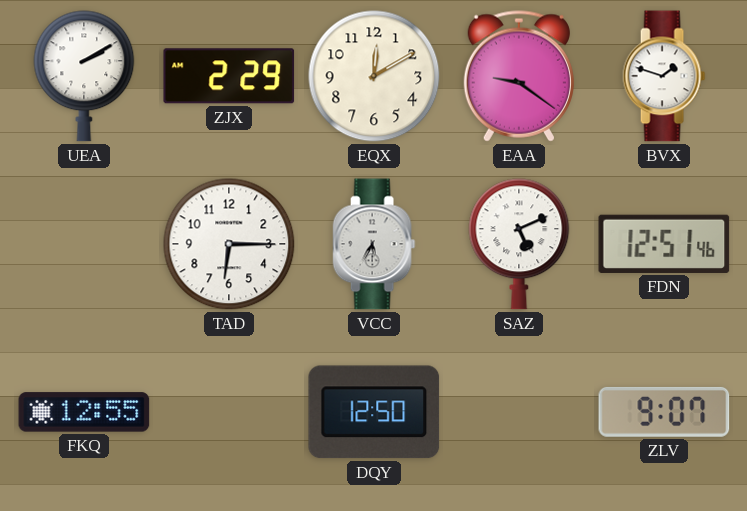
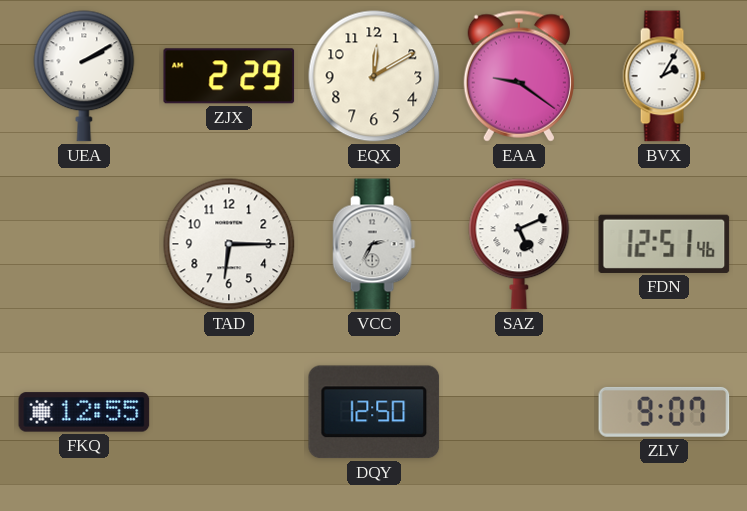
BVX: 1:48 -> 2:05
VCC: 5:35 -> 2:35
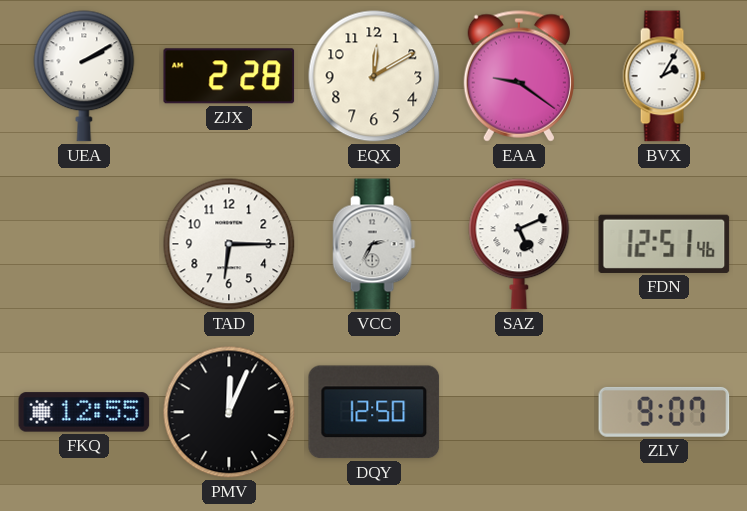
ZJX: 2:29 -> 2:28
PMV: none -> 12:04
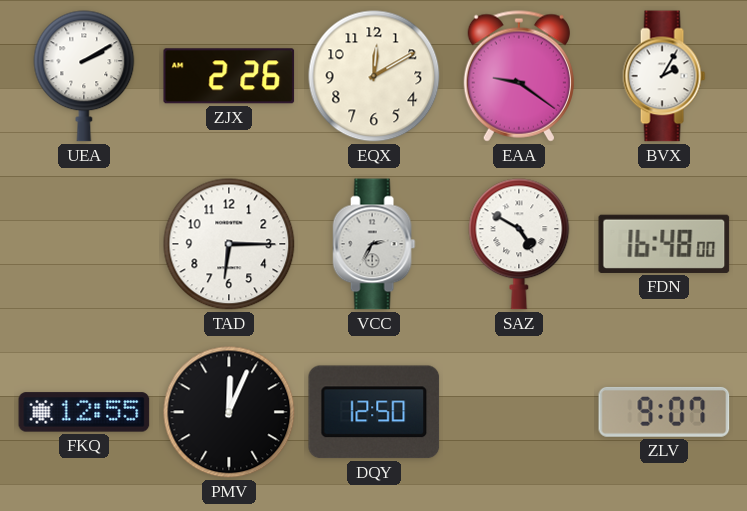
ZJX: 2:28 -> 2:26
SAZ: 5:11 -> 4:50
FDN: 12:51 -> 16:48
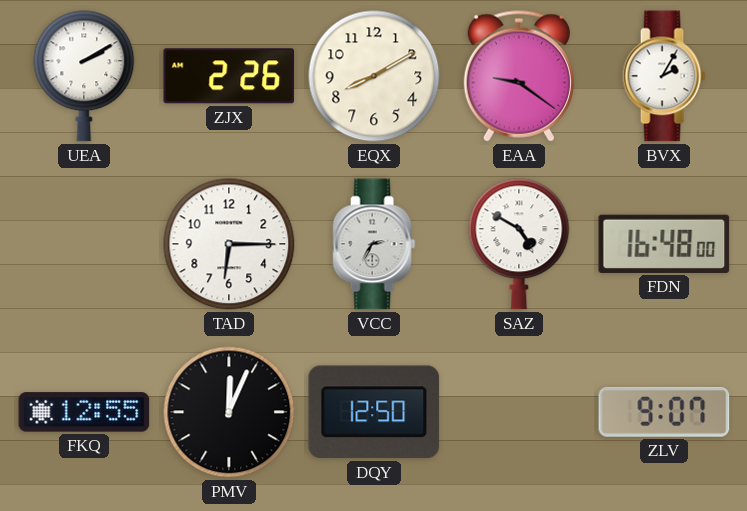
EQX: 12:10 -> 8:10
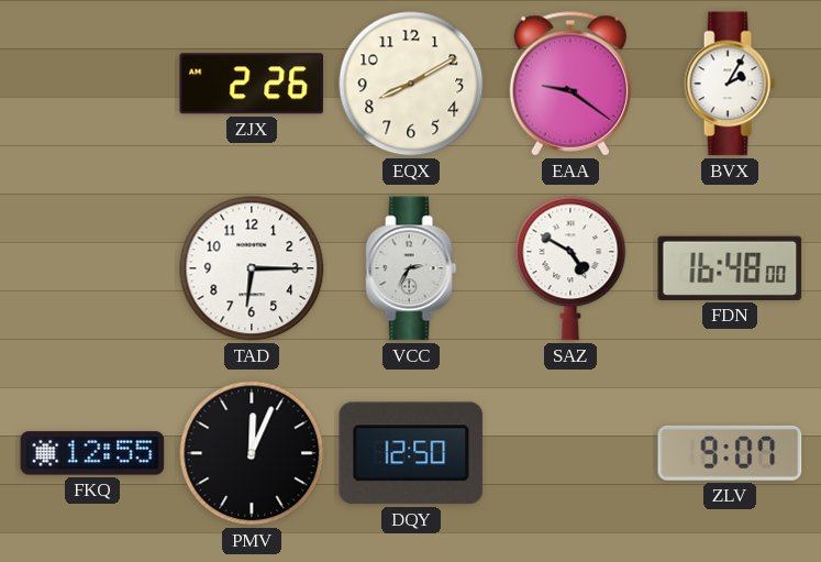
UEA: 2:10 -> none
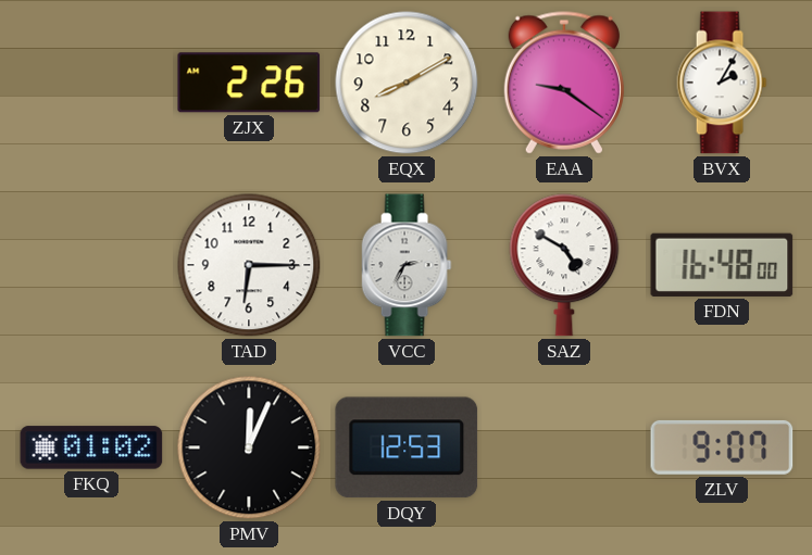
FKQ: 12:55 -> 01:02
DQY: 12:50 -> 12:53
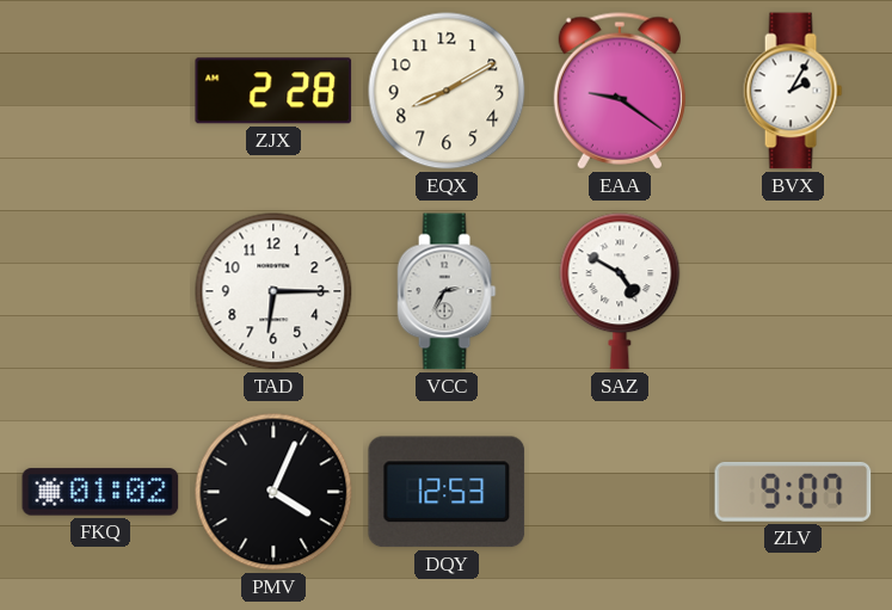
ZJX: 2:26 -> 2:28
FDN: 16:48 -> none
PMV: 12:04 -> 4:04
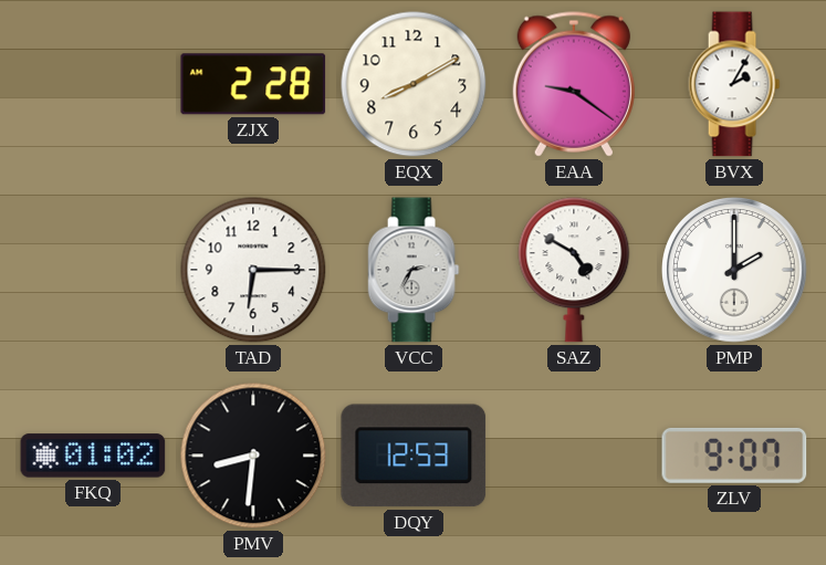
PMP: none -> 2:00
PMV: 4:04 -> 8:31
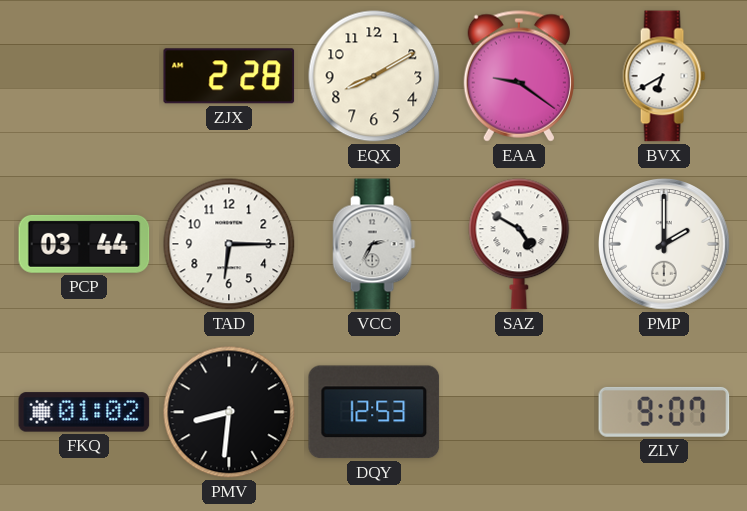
BVX: 2:05 -> 6:40
PCP: none -> 03:44
